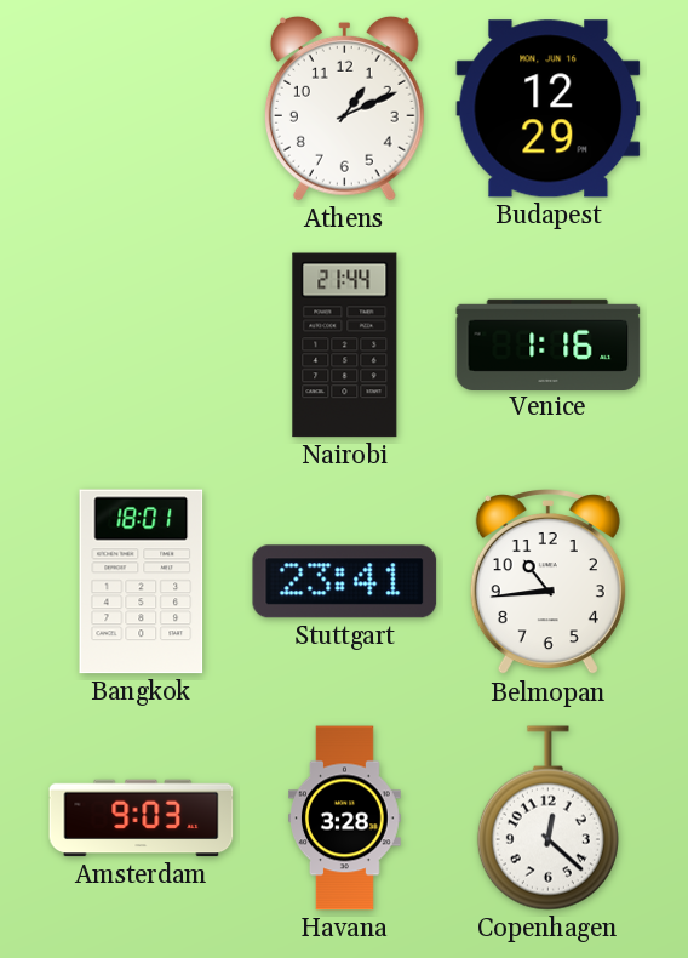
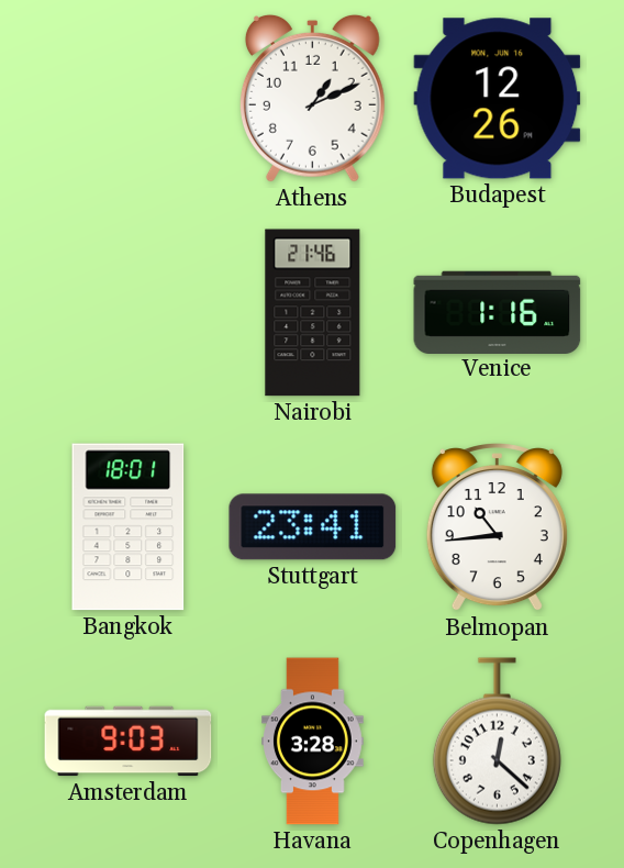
Budapest: 12:29 -> 12:26
Nairobi: 21:44 -> 21:46
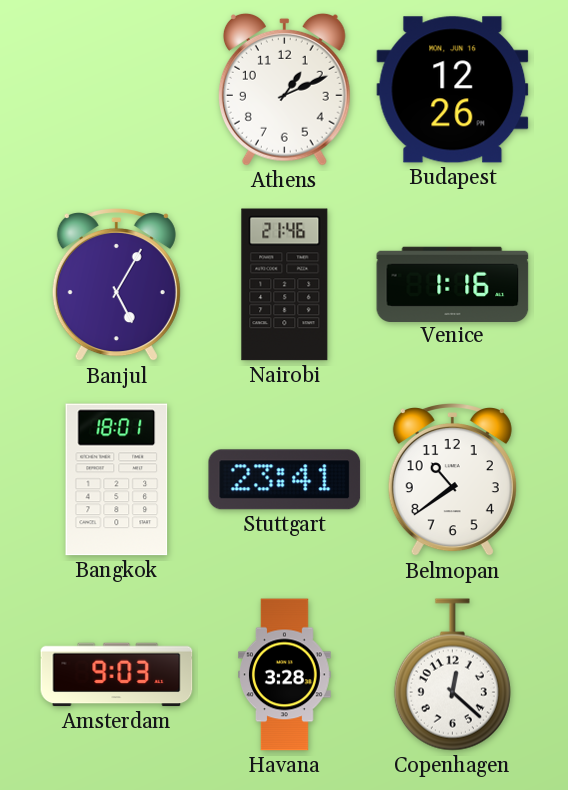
Banjul: none -> 5:05
Belmopan: 10:44 -> 10:39
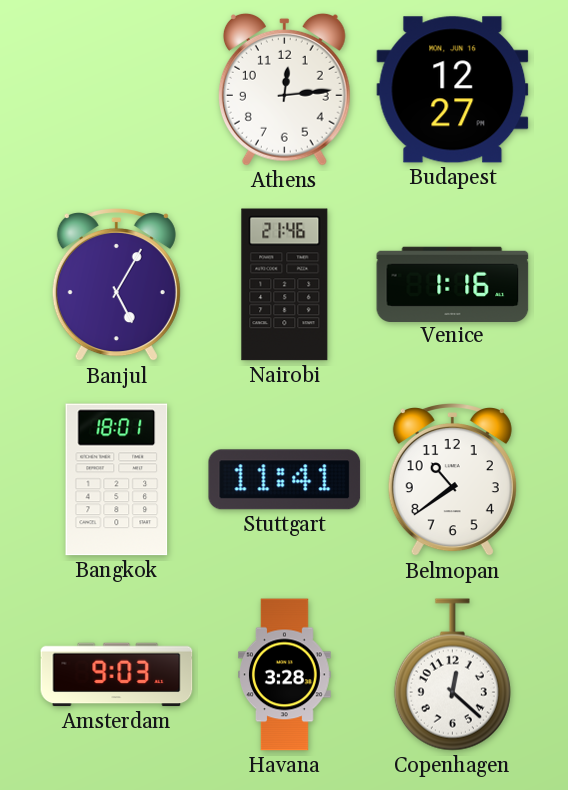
Athens: 1:11 -> 12:14
Budapest: 12:26 -> 12:27
Stuttgart: 23:41 -> 11:41
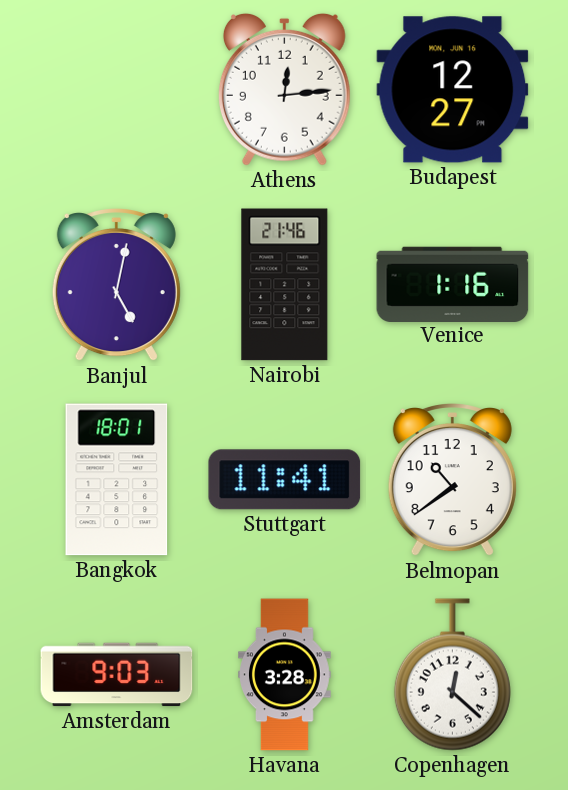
Banjul: 5:05 -> 5:02
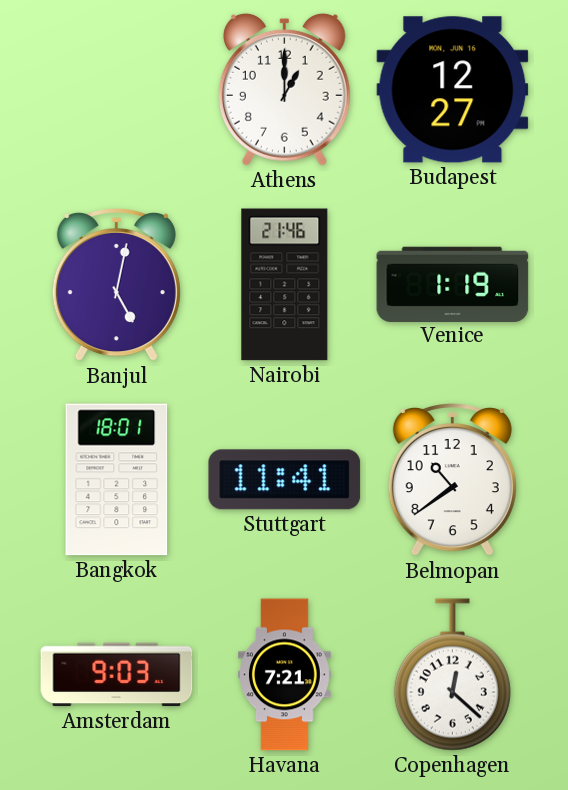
Athens: 12:14 -> 1:00
Venice: 1:16 -> 1:19
Havana: 3:28 -> 7:21
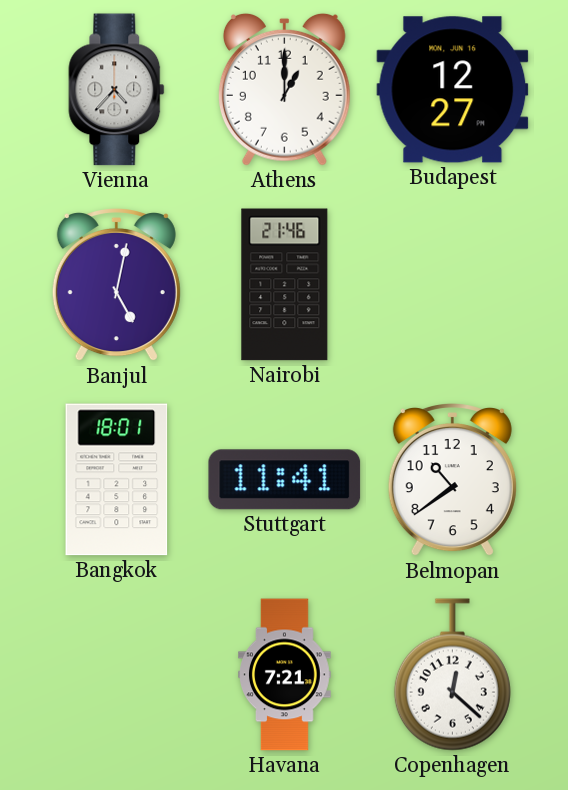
Vienna: none -> 4:37
Venice: 1:19 -> none
Amsterdam: 9:03 -> none
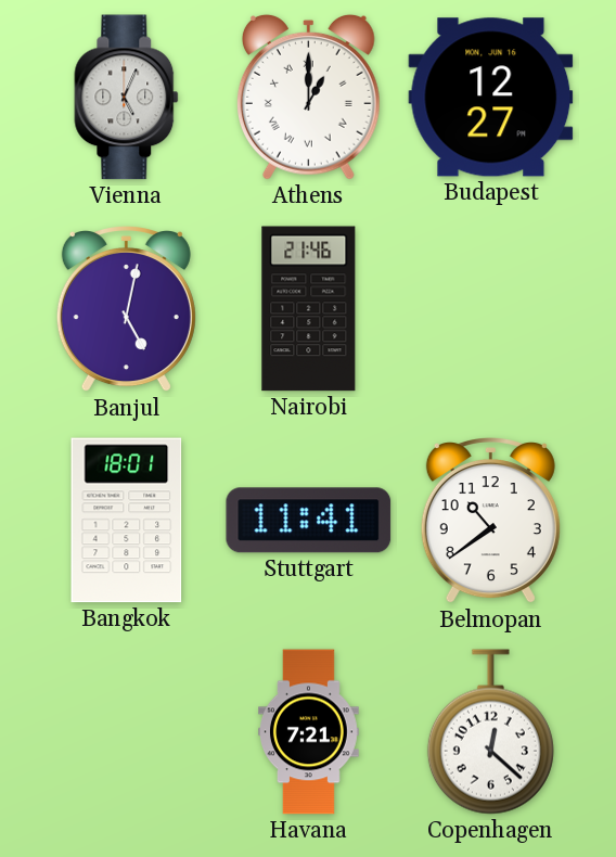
Vienna: 4:37 -> 5:04
Athens numerals: Arabic -> Roman
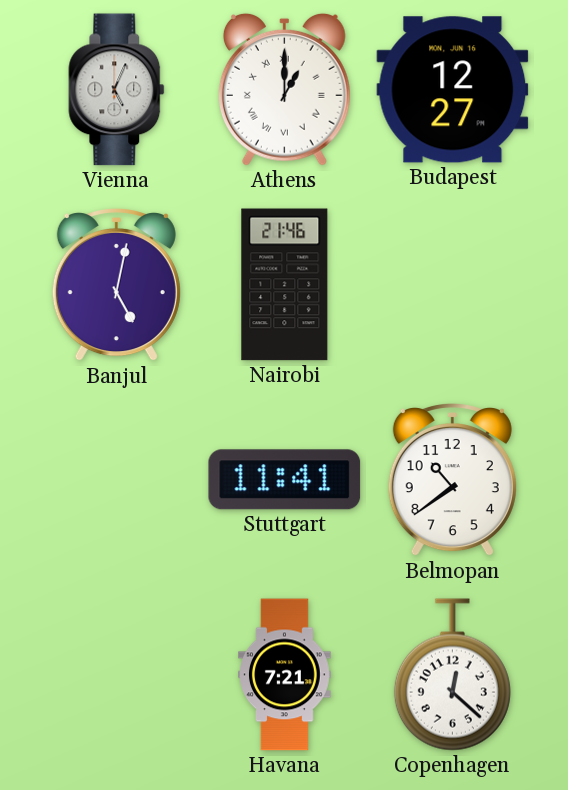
Bangkok: 18:01 -> none
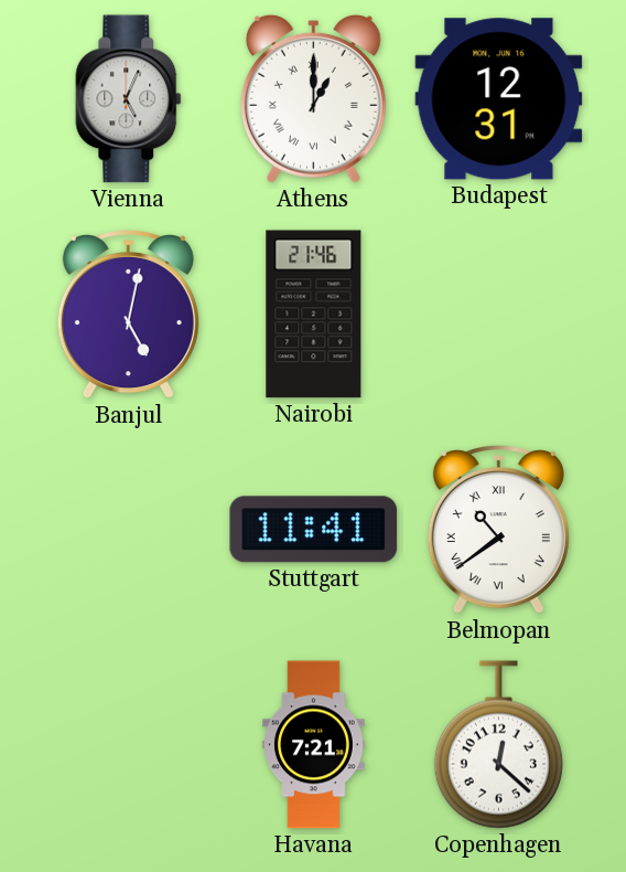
Budapest: 12:27 -> 12:31
Belmopan numerals: Arabic -> Roman
